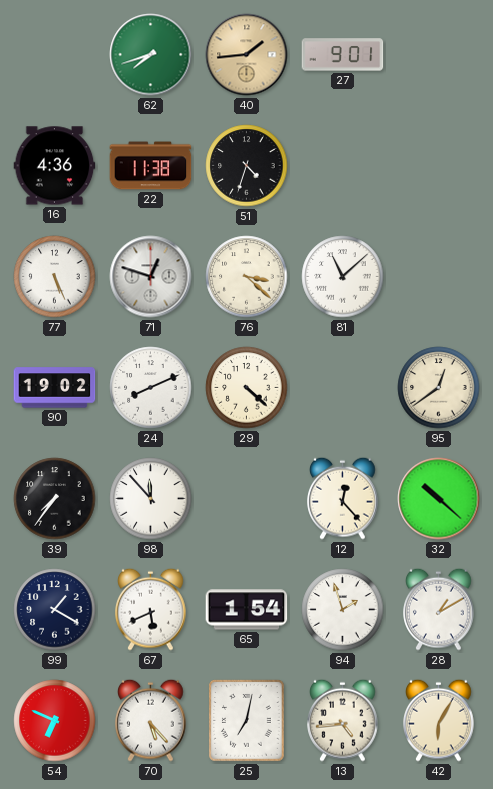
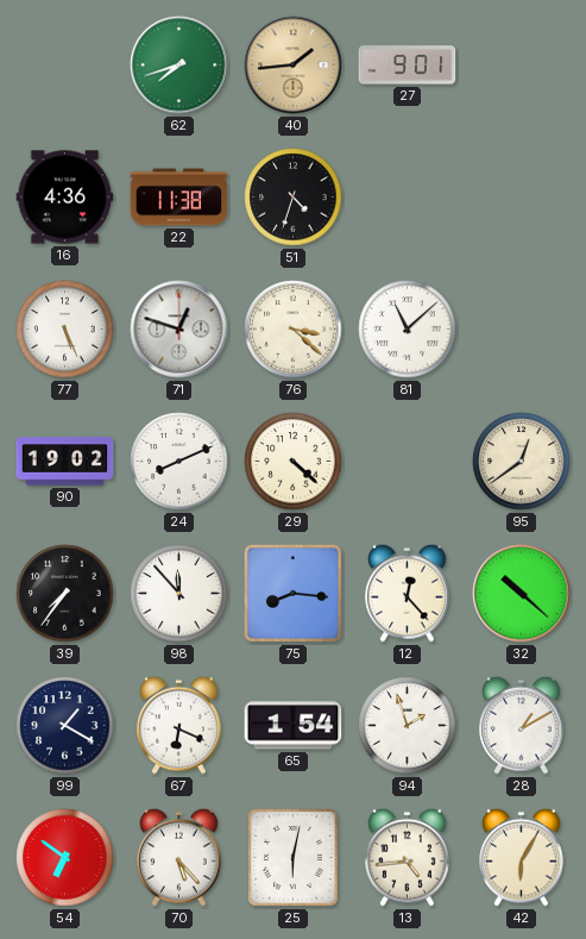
75: none -> 8:16
67: 5:41 -> 6:19
54: 6:49 -> 6:51
25: 7:02 -> 6:02
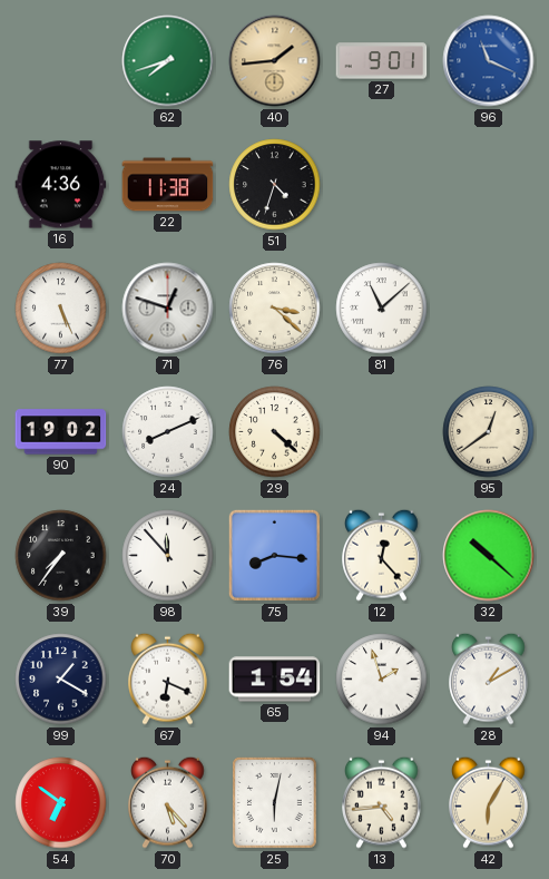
96: none -> 11:19
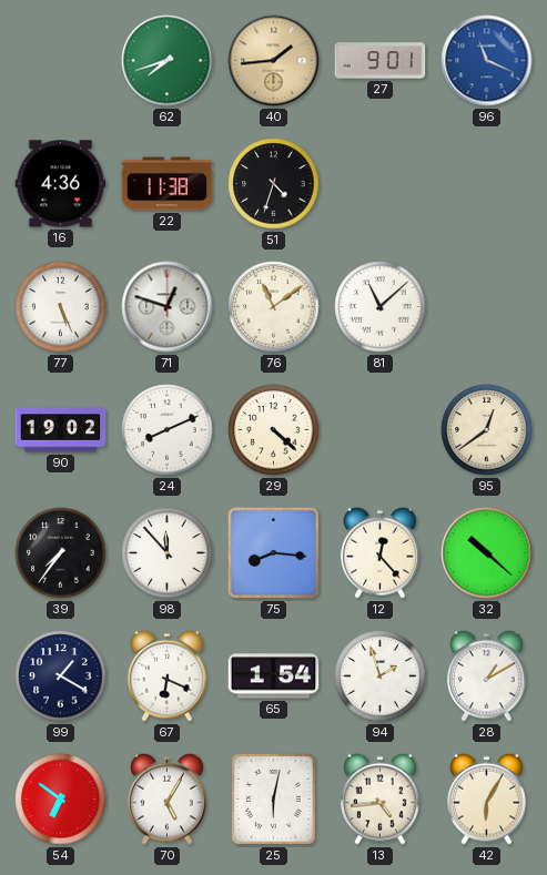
76: 3:22 -> 11:09
70: 5:23 -> 5:05
